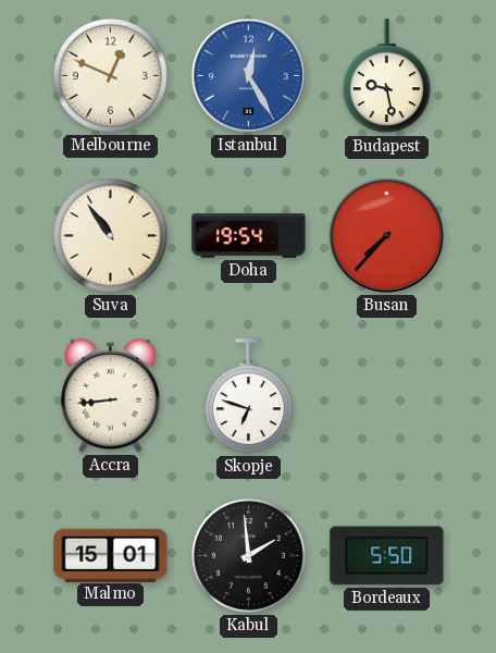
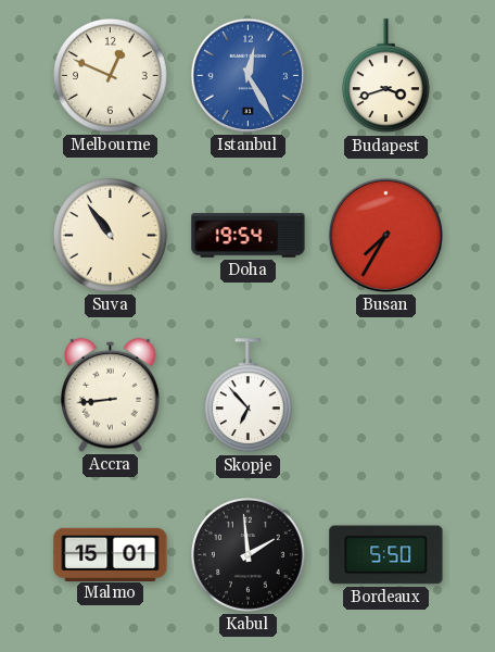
Budapest: 9:28 -> 3:42
Busan: 7:37 -> 7:35
Skopje: 6:48 -> 6:53
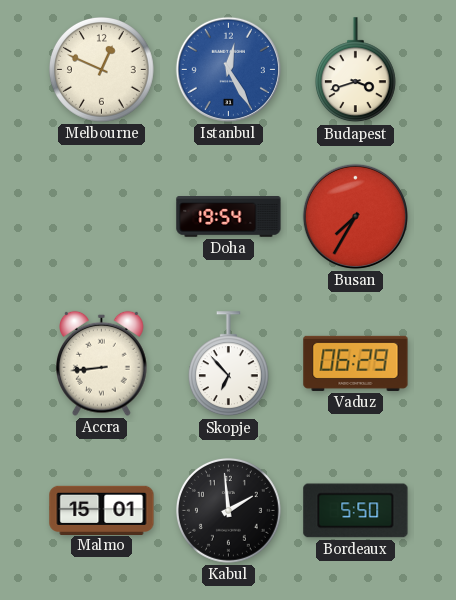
Suva: 10:54 -> none
Vaduz: none -> 06:29
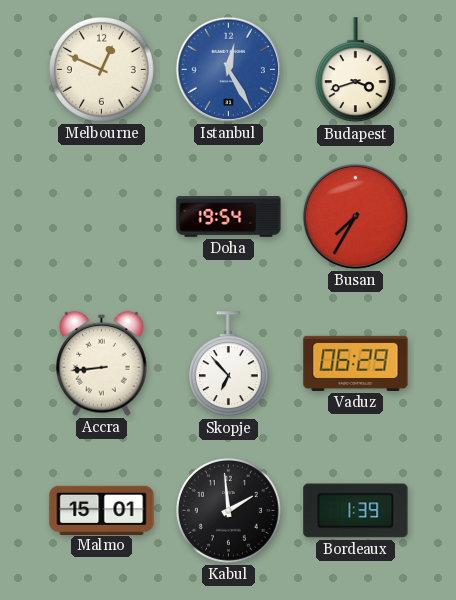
Bordeaux: 5:50 -> 1:39
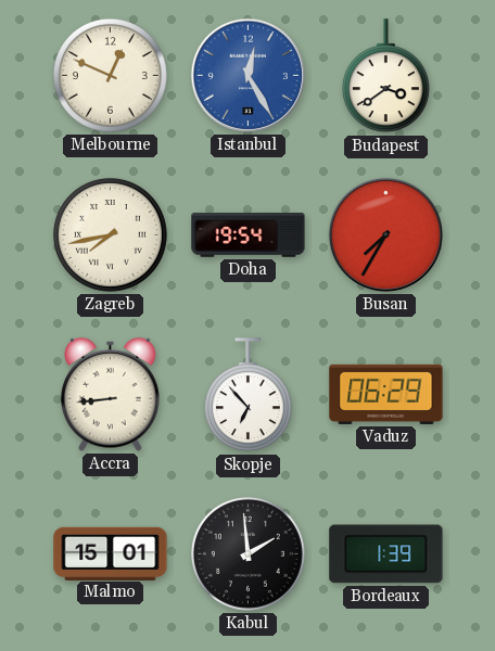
Budapest: 3:42 -> 3:39
Zagreb: none -> 7:43
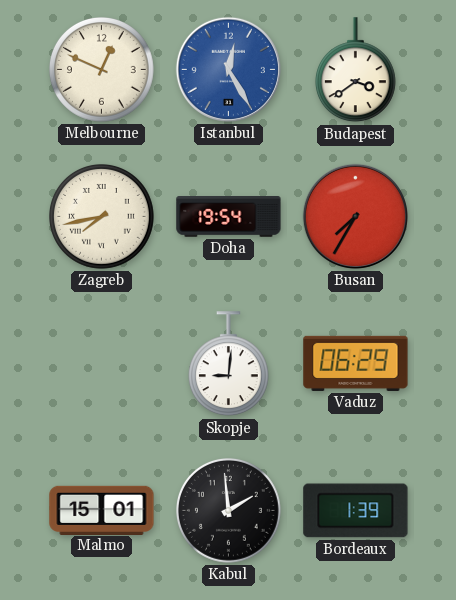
Accra: 8:44 -> none
Skopje: 6:53 -> 9:01
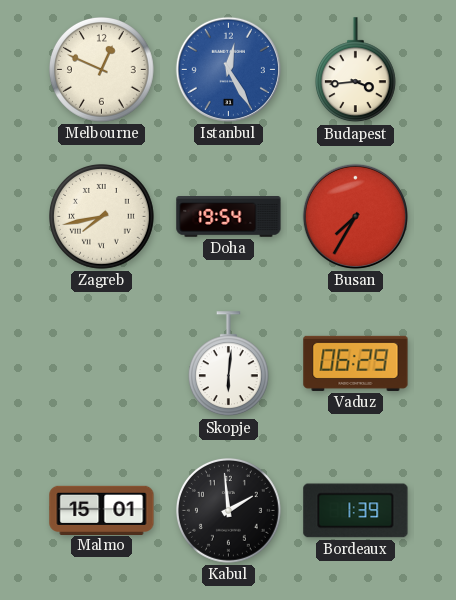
Budapest: 3:39 -> 3:44
Skopje: 9:01 -> 6:01
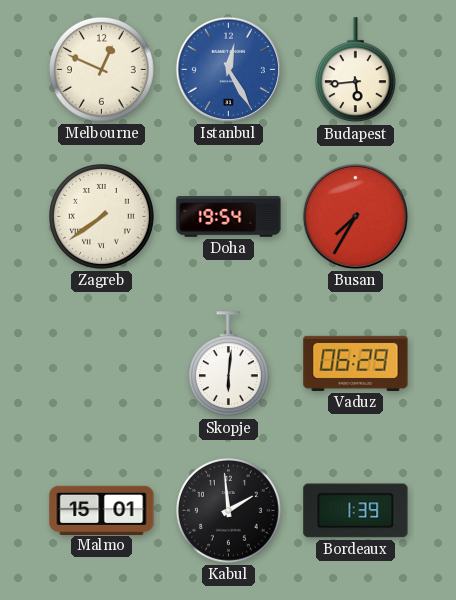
Budapest: 3:44 -> 5:44
Zagreb: 7:43 -> 7:39
